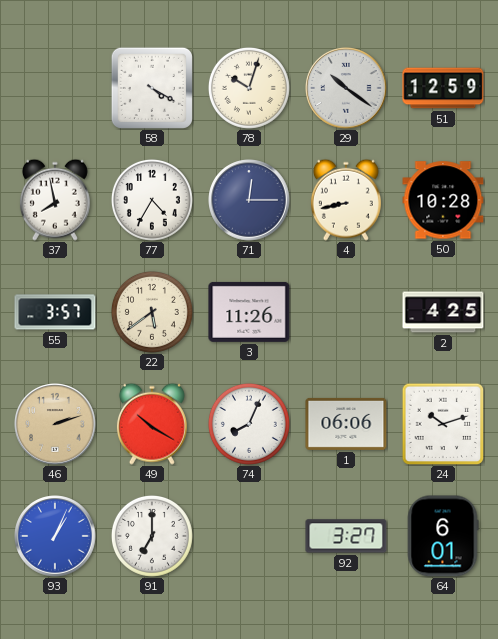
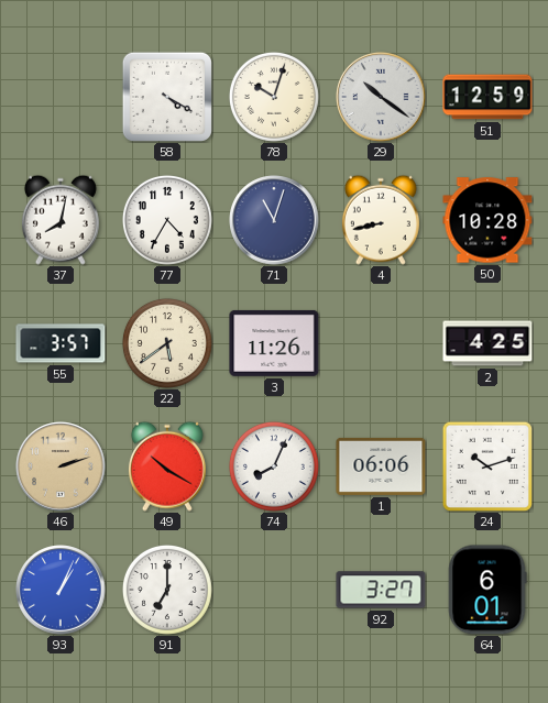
37: 7:58 -> 8:02
71: 12:15 -> 11:03
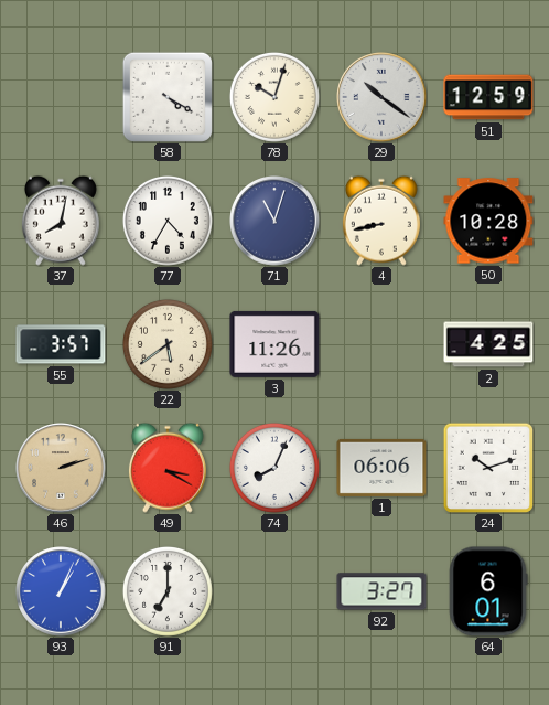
49: 10:20 -> 3:20
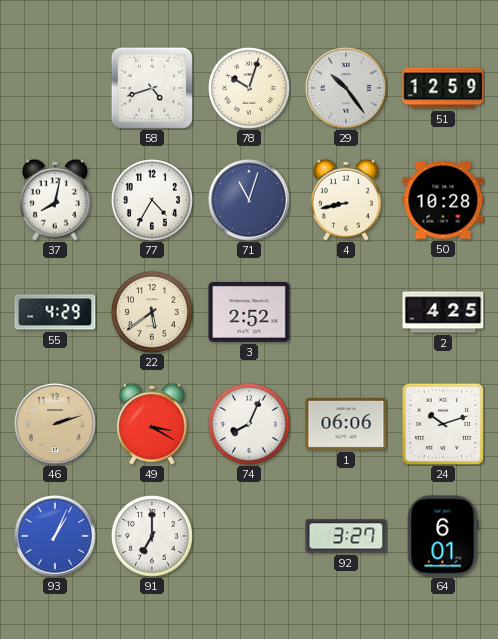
58: 4:20 -> 4:42
29: 10:21 -> 10:24
55: 3:57 -> 4:29
3: 11:26 -> 2:52
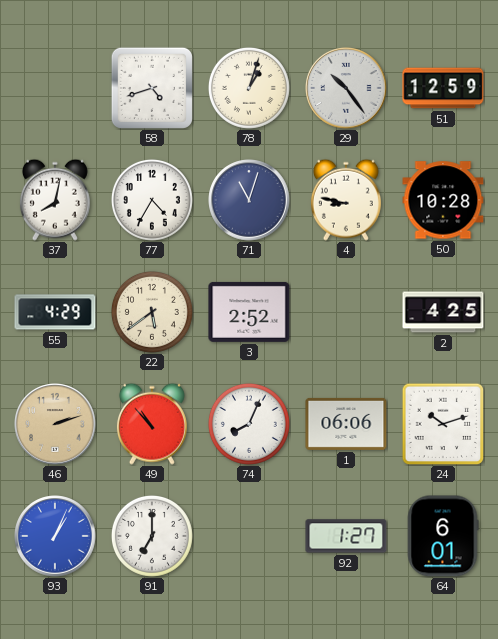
78: 10:03 -> 1:03
4: 8:43 -> 8:47
49: 3:20 -> 10:53
92: 3:27 -> 1:27
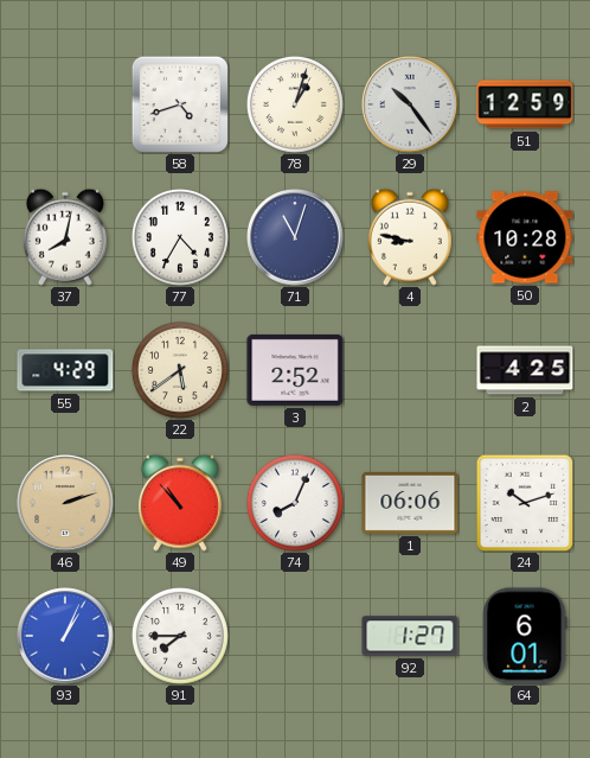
91: 7:00 -> 7:45
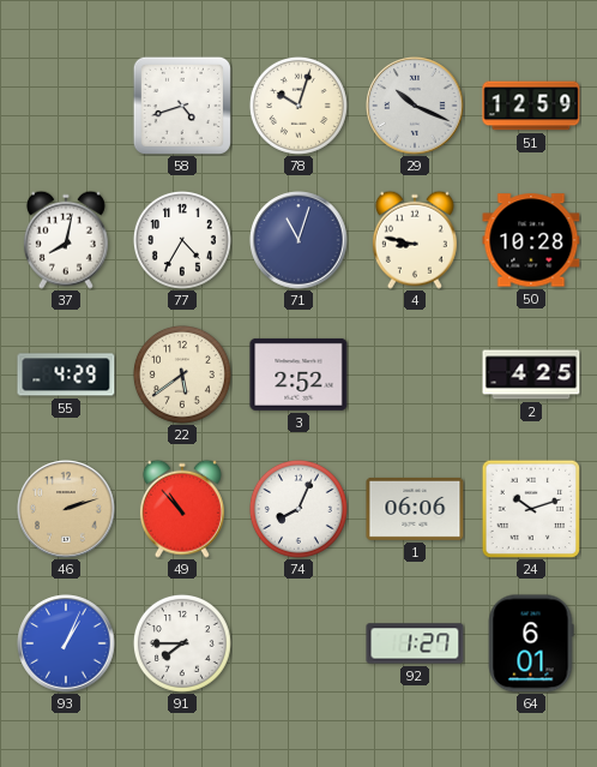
78: 1:03 -> 10:03
29: 10:24 -> 10:19
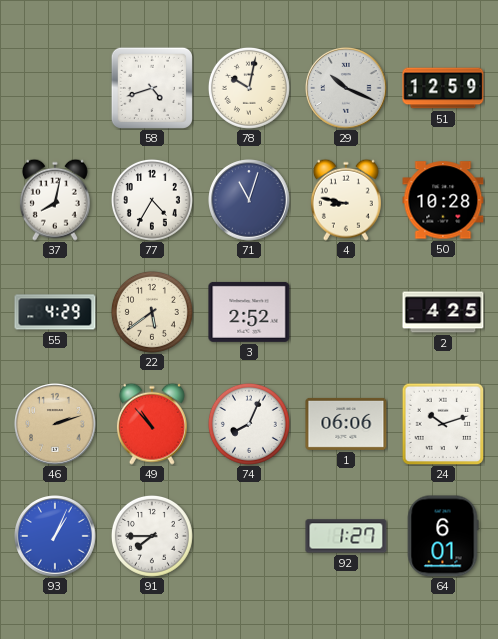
78: 10:03 -> 10:02
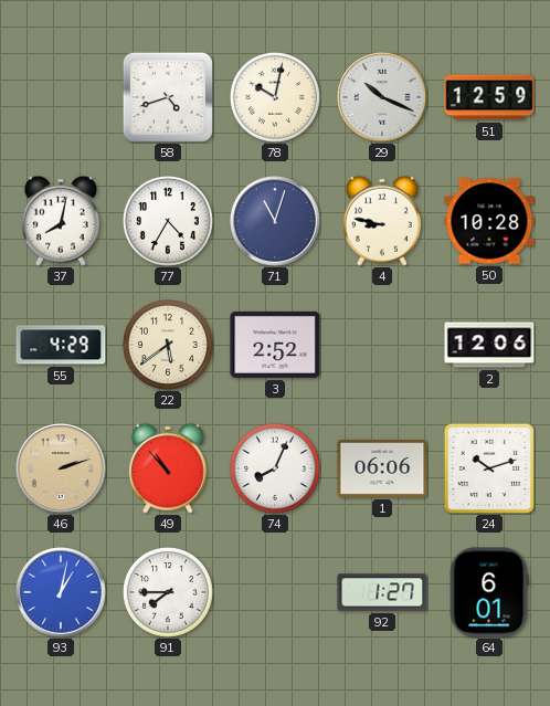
2: 4:25 -> 12:06
93: 1:04 -> 1:02
